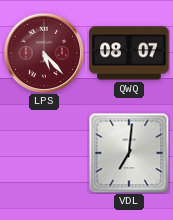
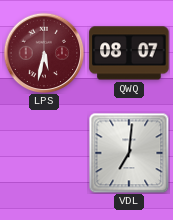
LPS: 5:23 -> 5:32
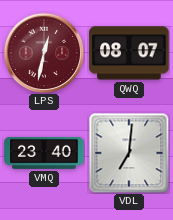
LPS: 5:32 -> 12:32
VMQ: none -> 23:40
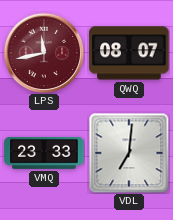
LPS: 12:32 -> 11:43
VMQ: 23:40 -> 23:33
